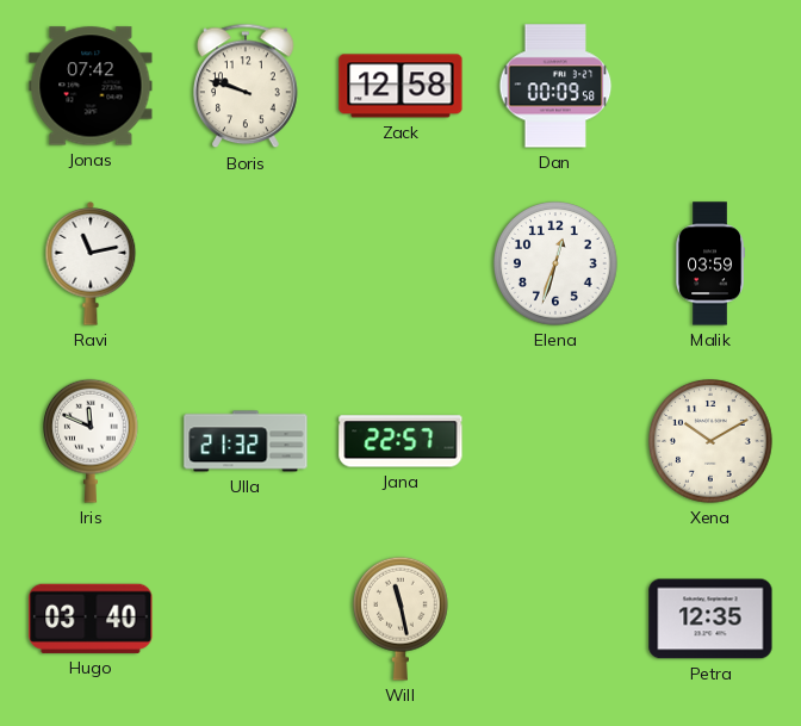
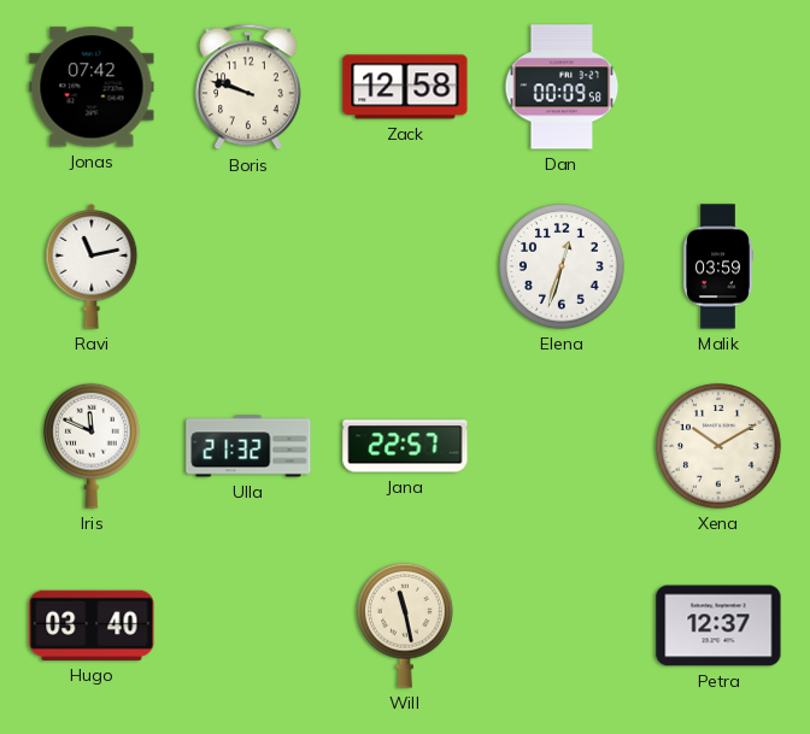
Petra: 12:35 -> 12:37
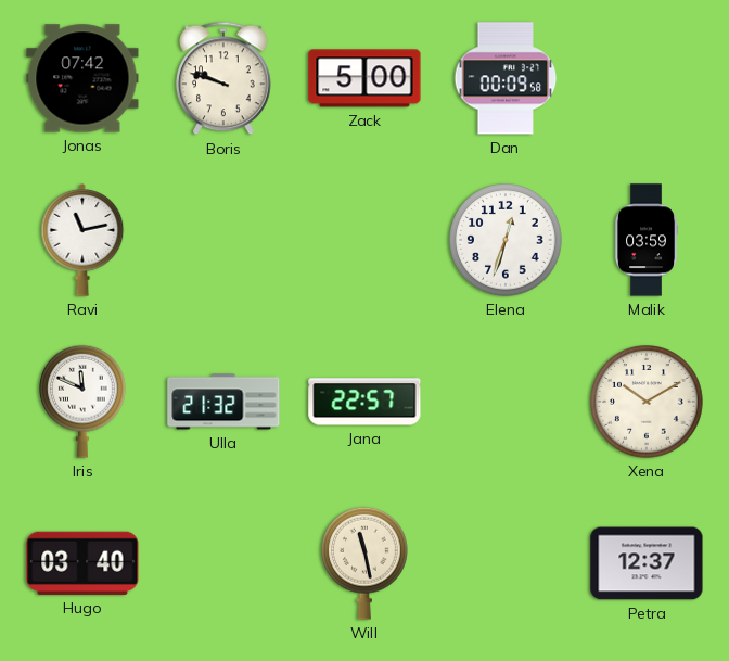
Zack: 12:58 -> 5:00
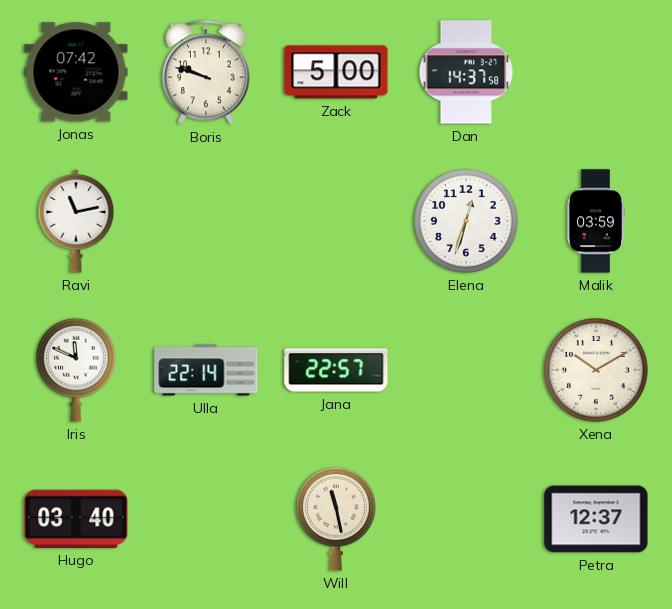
Dan: 00:09 -> 14:37
Ulla: 21:32 -> 22:14
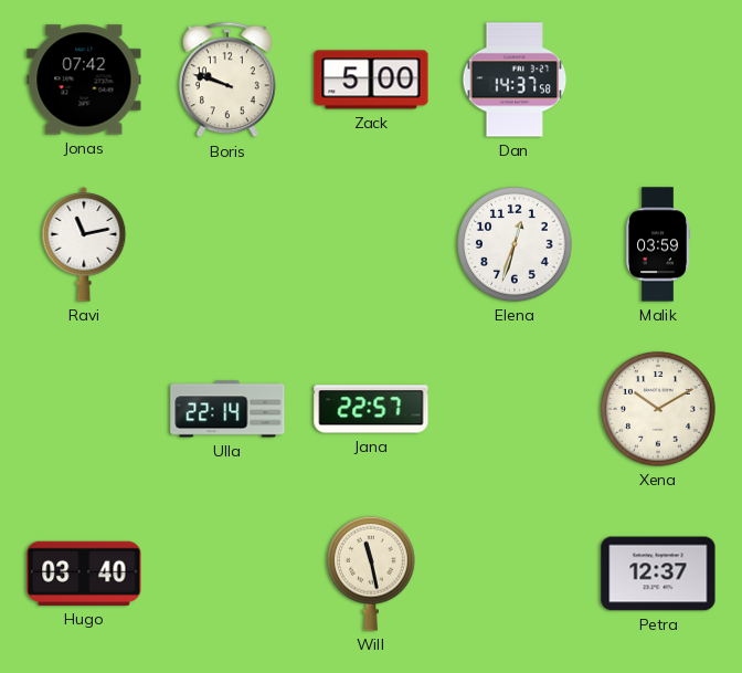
Iris: 11:49 -> none
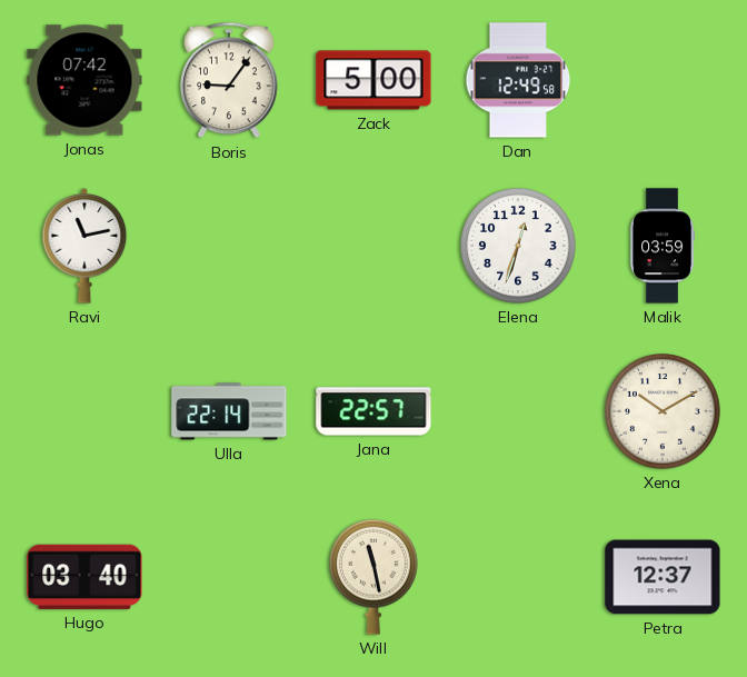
Boris: 9:48 -> 9:06
Dan: 14:37 -> 12:49
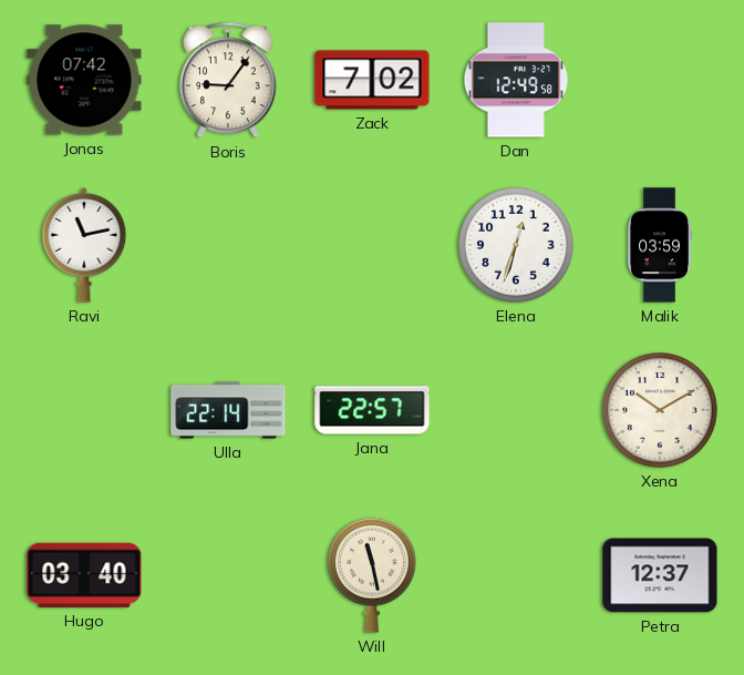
Zack: 5:00 -> 7:02
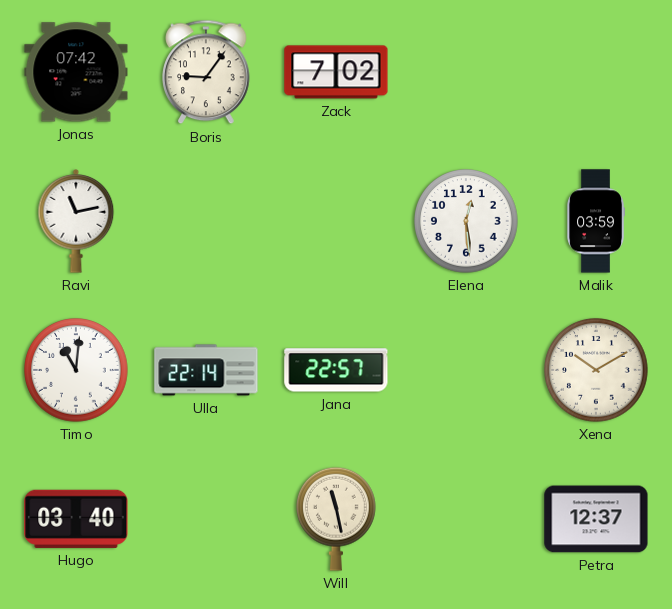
Dan: 12:49 -> none
Elena: 12:33 -> 12:29
Timo: none -> 11:01
